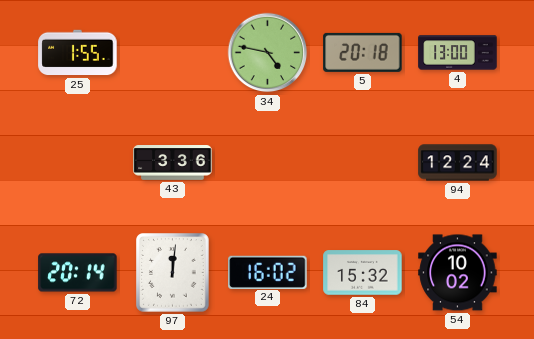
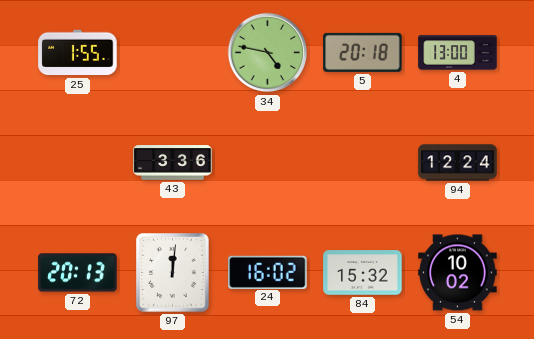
72: 20:14 -> 20:13
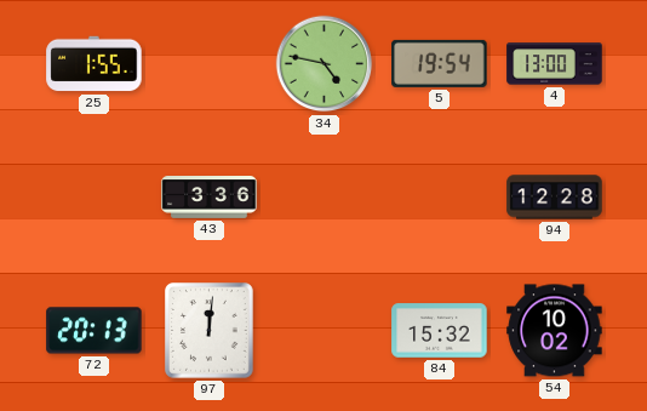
5: 20:18 -> 19:54
94: 12:24 -> 12:28
24: 16:02 -> none
